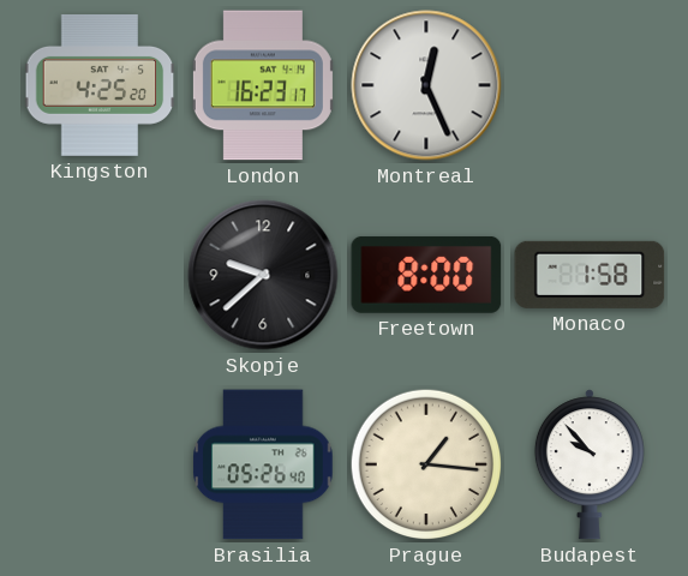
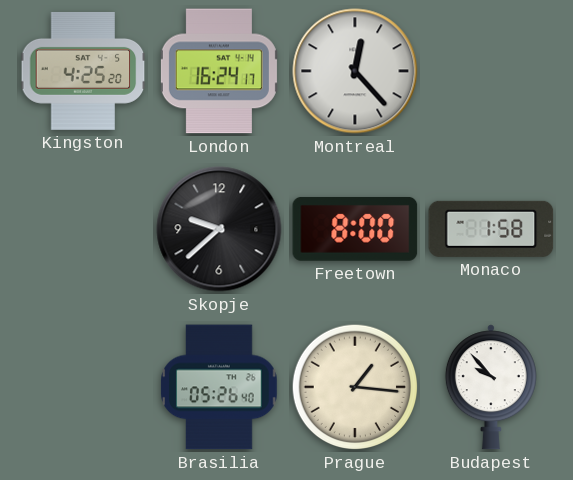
London: 16:23 -> 16:24
Montreal: 12:26 -> 12:23
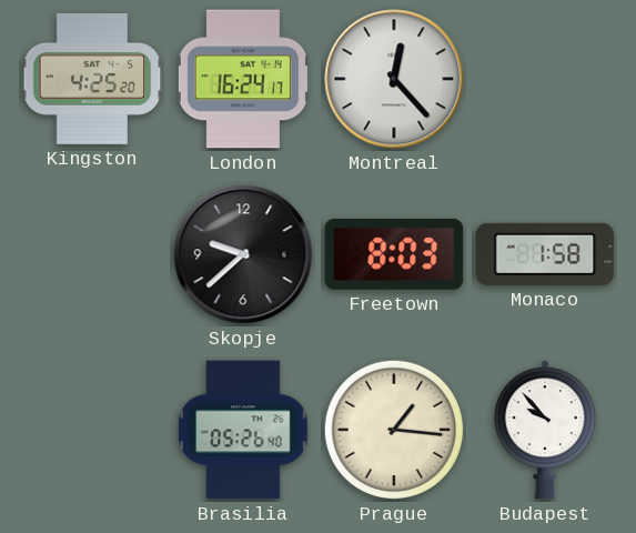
Freetown: 8:00 -> 8:03
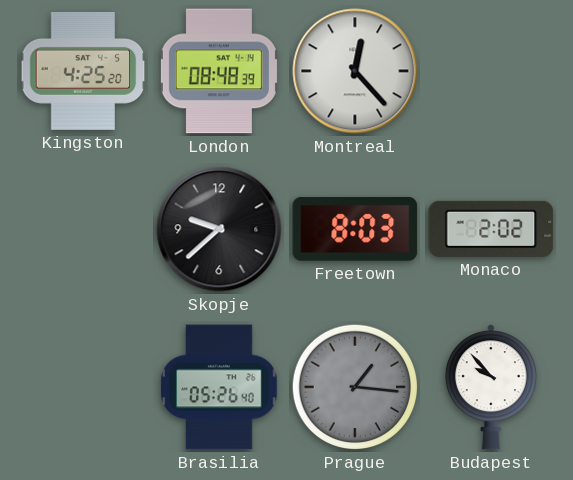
London: 16:24 -> 08:48
Monaco: 1:58 -> 2:02
Prague dial: cream -> grey
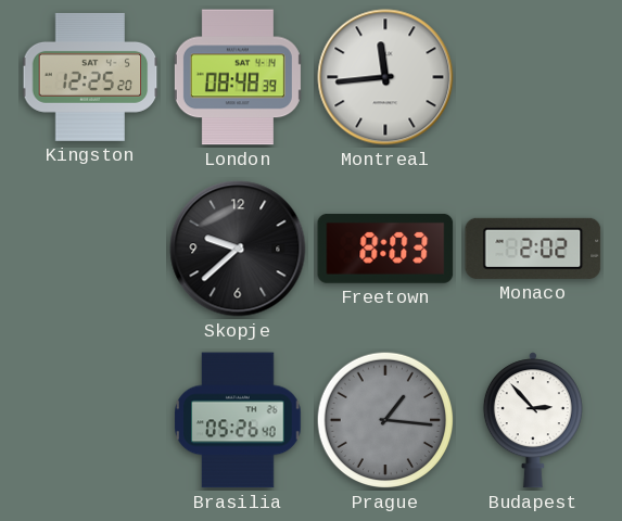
Kingston: 4:25 -> 12:25
Montreal: 12:23 -> 11:44
Budapest: 9:53 -> 2:53
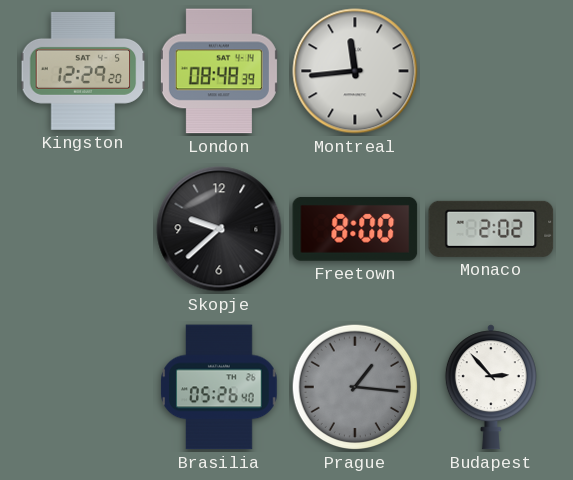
Kingston: 12:25 -> 12:29
Freetown: 8:03 -> 8:00
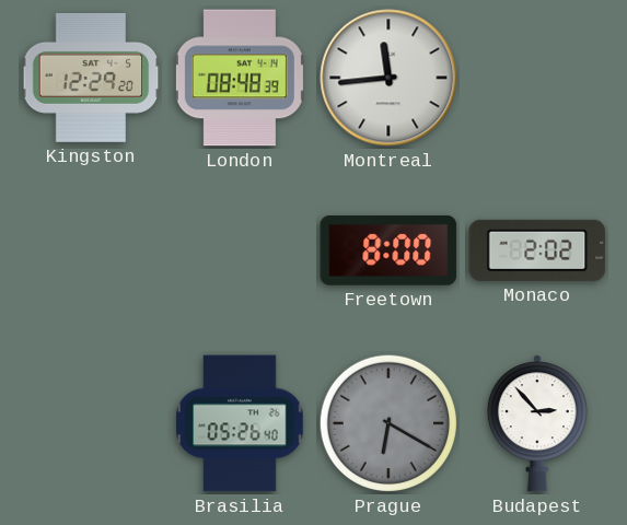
Skopje: 9:38 -> none
Prague: 1:16 -> 6:20
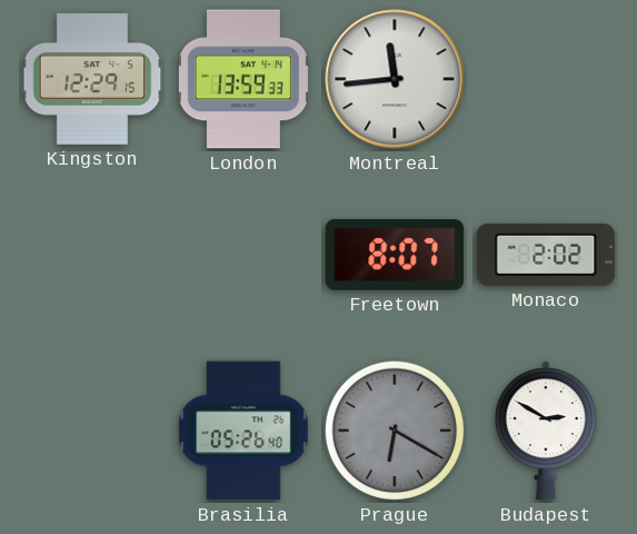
Kingston: 12:29:20 -> 12:29:15
London: 08:48 -> 13:59
Freetown: 8:00 -> 8:07
Budapest: 2:53 -> 2:50
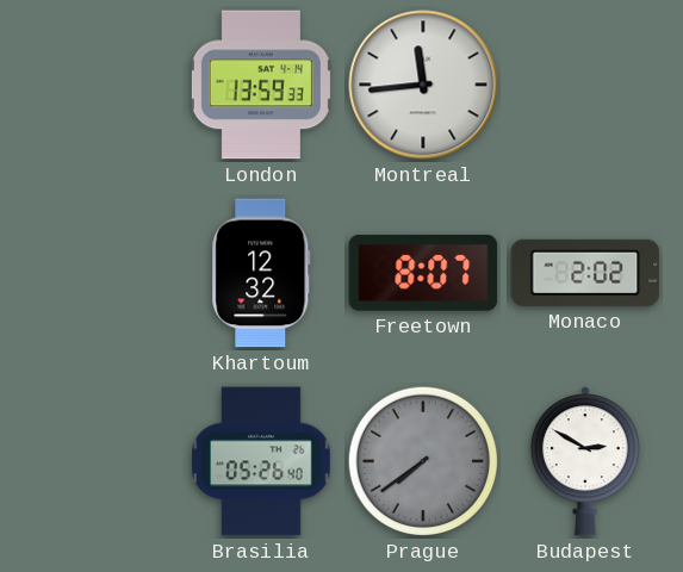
Kingston: 12:29 -> none
Khartoum: none -> 12:32
Prague: 6:20 -> 7:39
